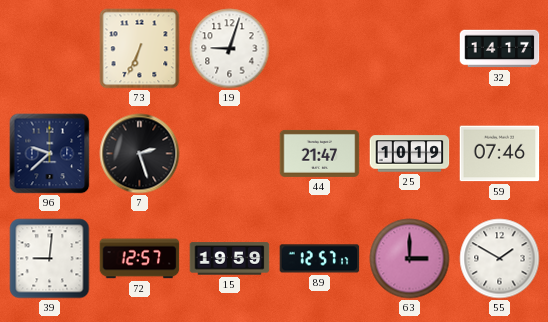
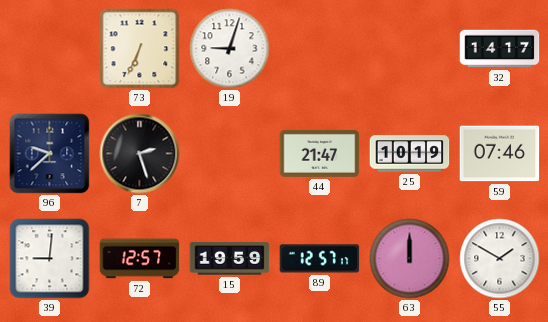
63: 3:00 -> 12:00
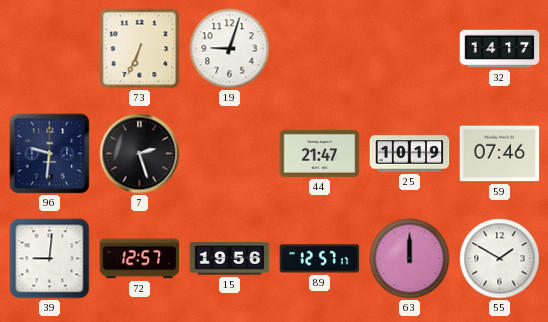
96: 9:38 -> 9:31
15: 19:59 -> 19:56
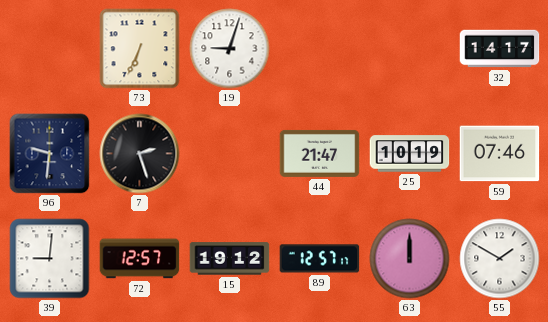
15: 19:56 -> 19:12
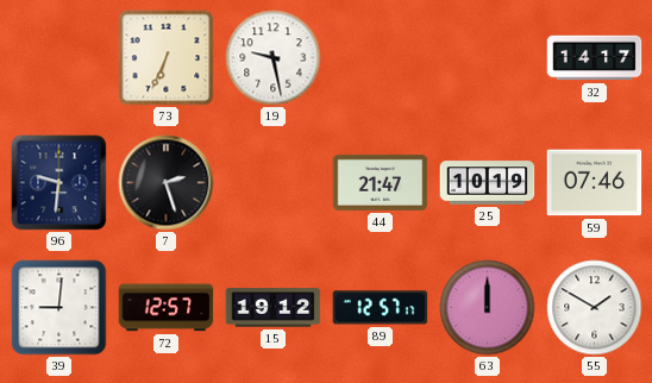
19: 9:03 -> 9:28
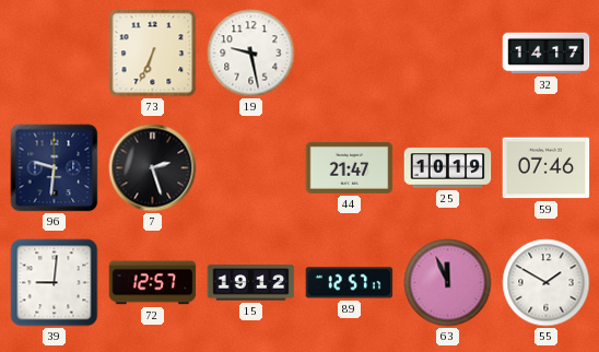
63: 12:00 -> 11:56
